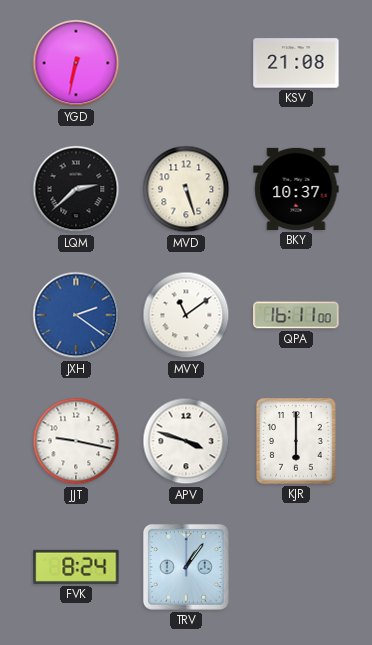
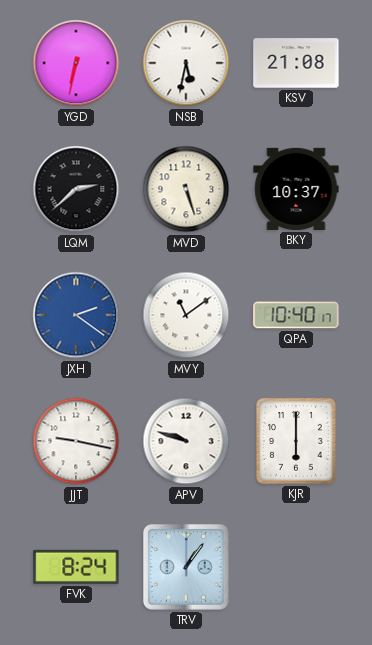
NSB: none -> 5:32
QPA: 16:11 -> 10:40
APV: 3:48 -> 9:48
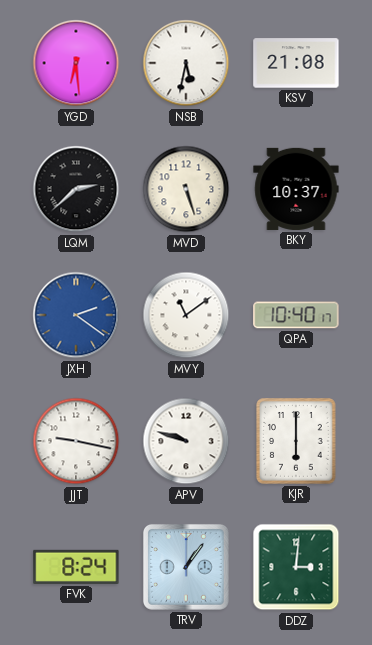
YGD: 6:32 -> 6:29
DDZ: none -> 3:01
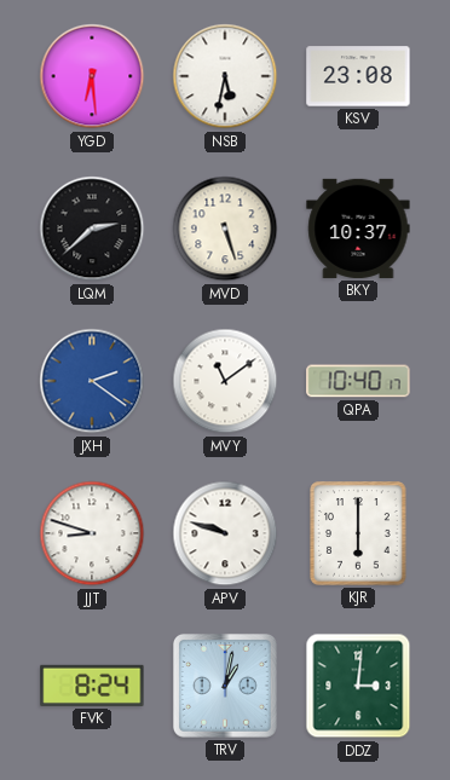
KSV: 21:08 -> 23:08
JJT: 9:17 -> 8:48
TRV: 1:06 -> 1:02
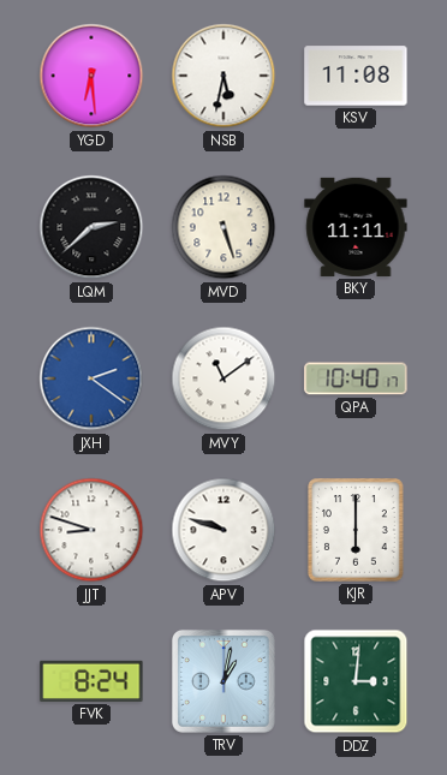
KSV: 23:08 -> 11:08
BKY: 10:37 -> 11:11
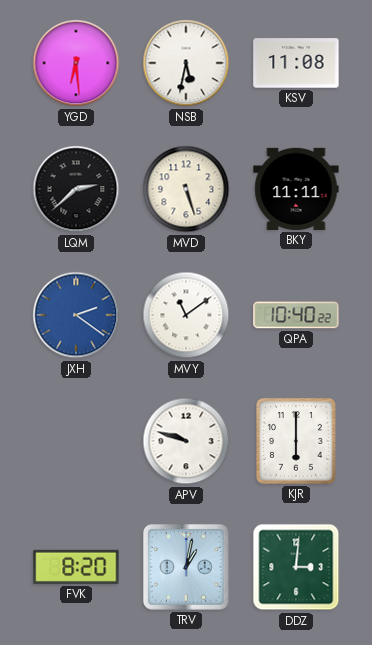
QPA: 10:40:17 -> 10:40:22
JJT: 8:48 -> none
FVK: 8:24 -> 8:20
